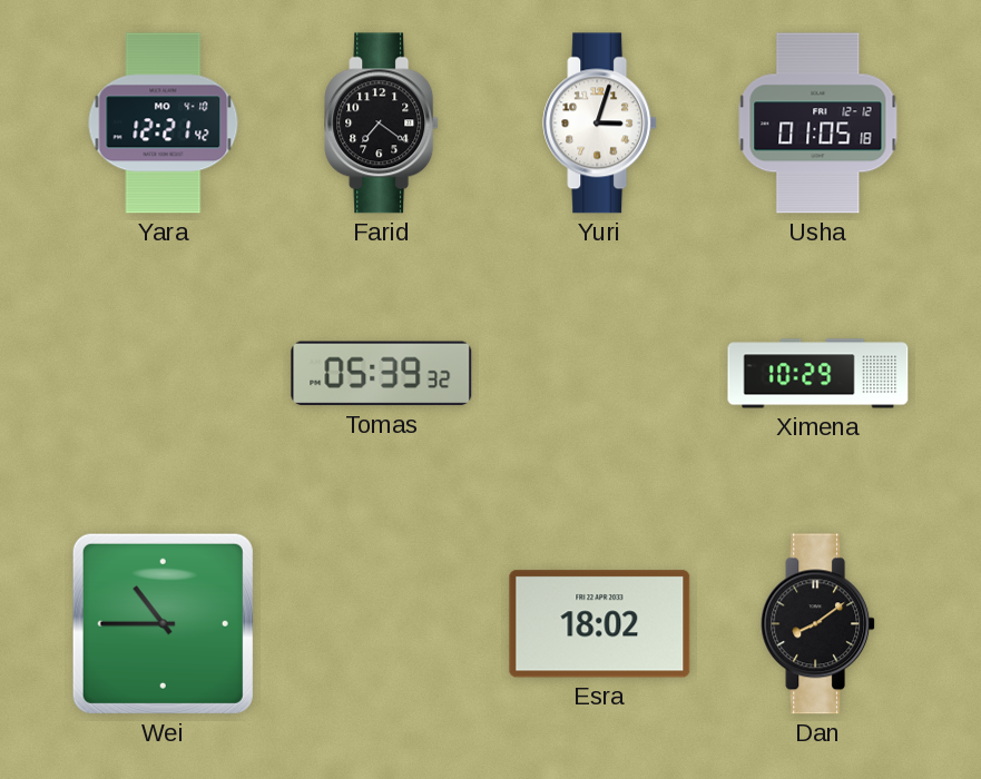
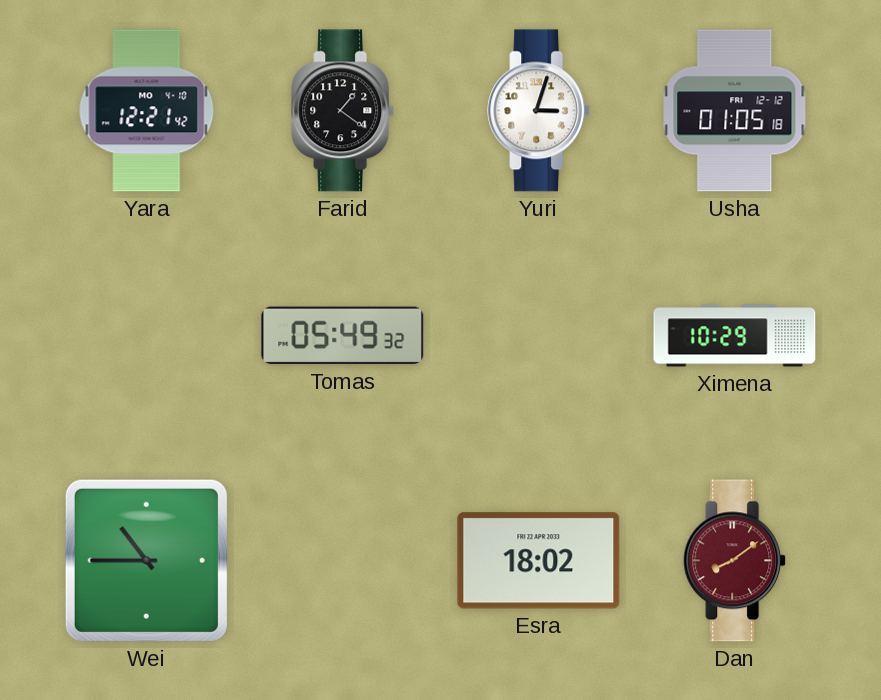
Farid: 7:21 -> 1:21
Tomas: 05:39 -> 05:49
Dan dial: black -> burgundy
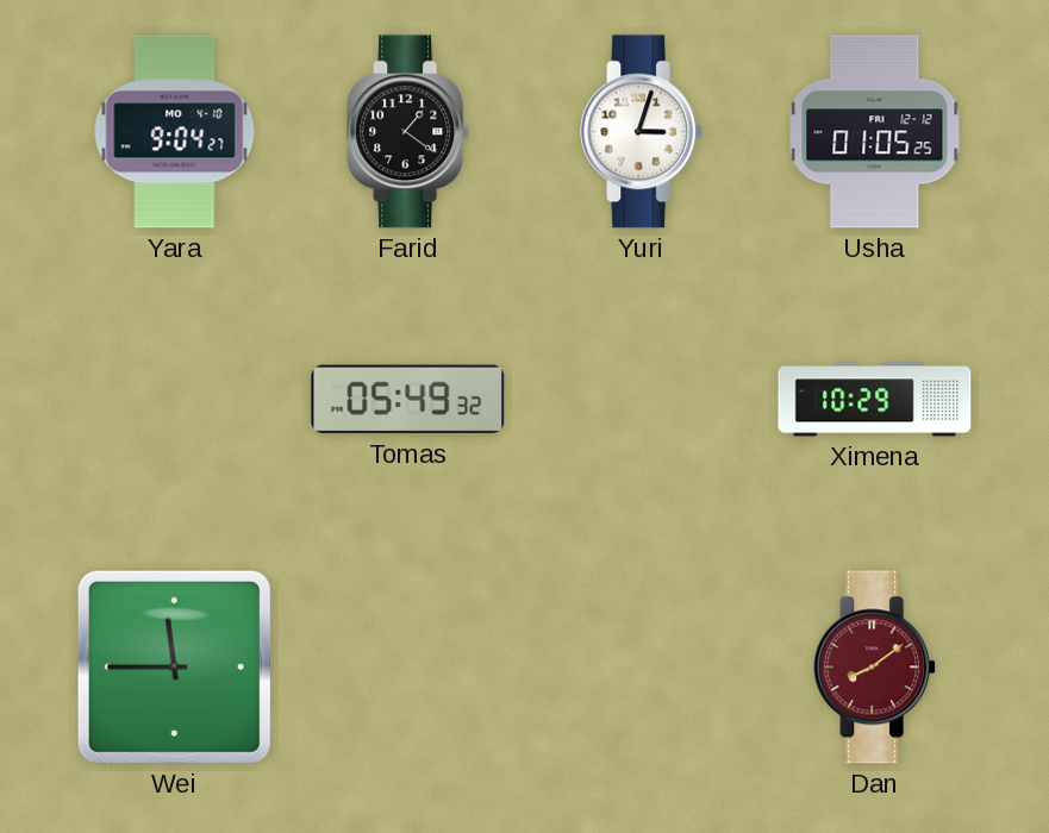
Yara: 12:21 -> 9:04
Usha: 01:05:18 -> 01:05:25
Wei: 10:45 -> 11:45
Esra: 18:02 -> none
